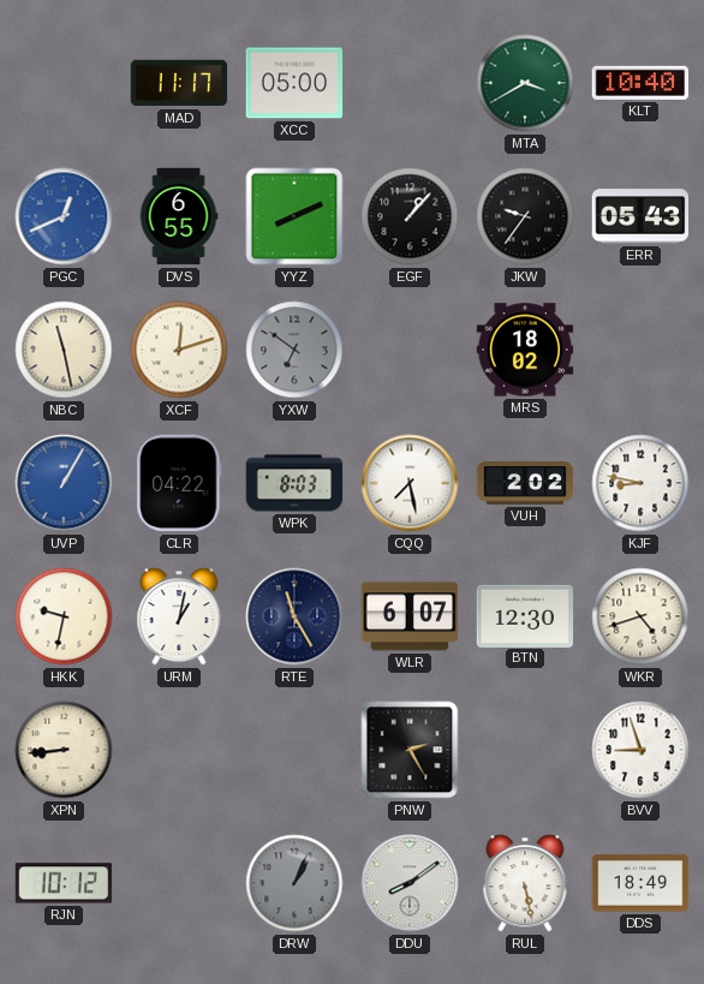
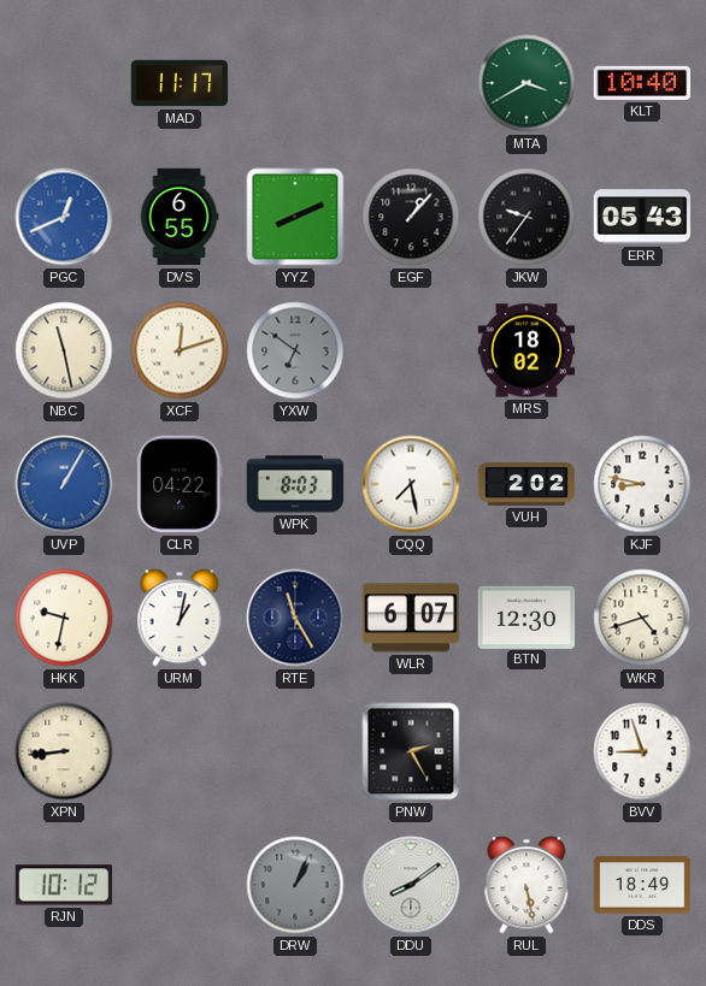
XCC: 05:00 -> none
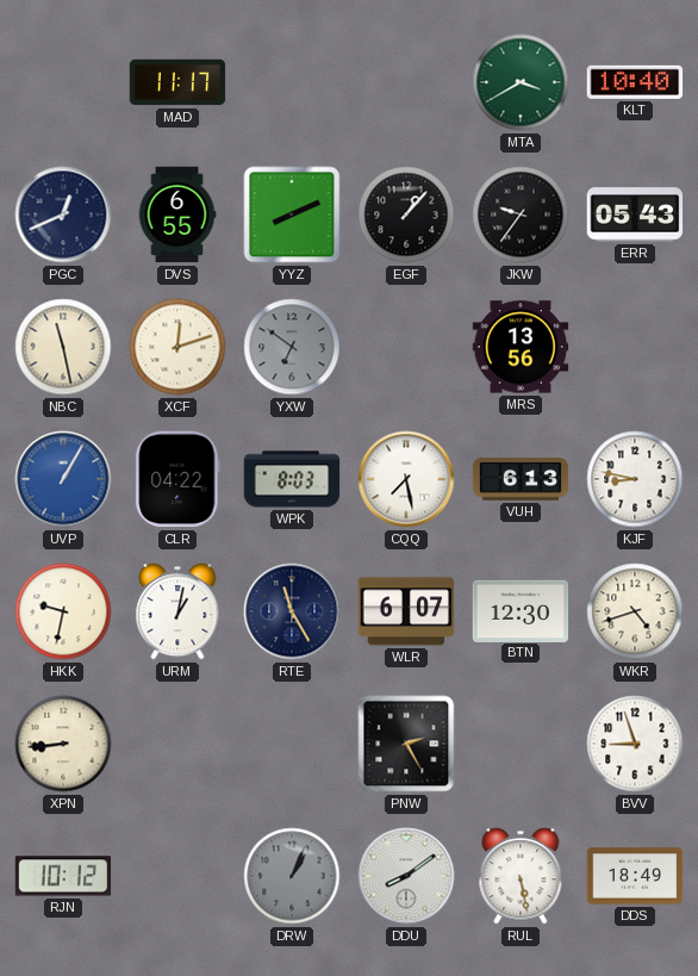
PGC dial: blue -> navy
MRS: 18:02 -> 13:56
VUH: 2:02 -> 6:13
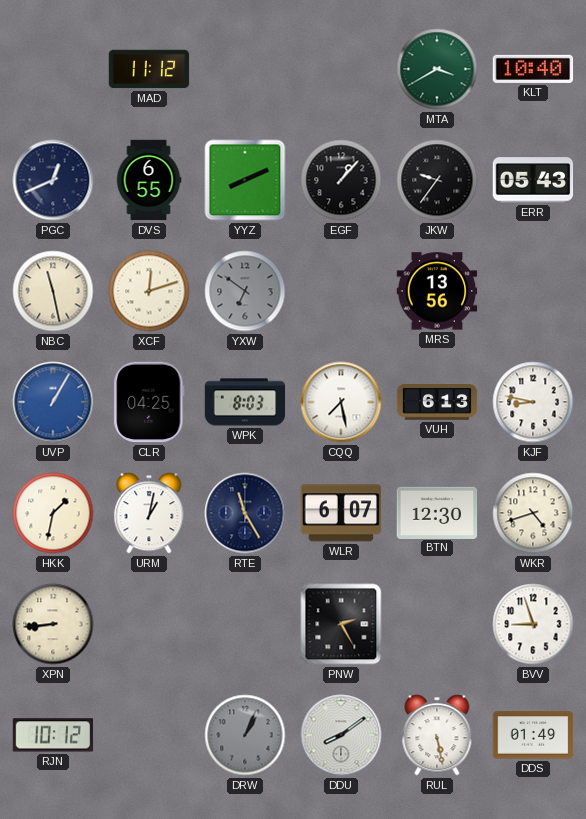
MAD: 11:17 -> 11:12
CLR: 04:22 -> 04:25
HKK: 9:32 -> 1:32
DDS: 18:49 -> 01:49
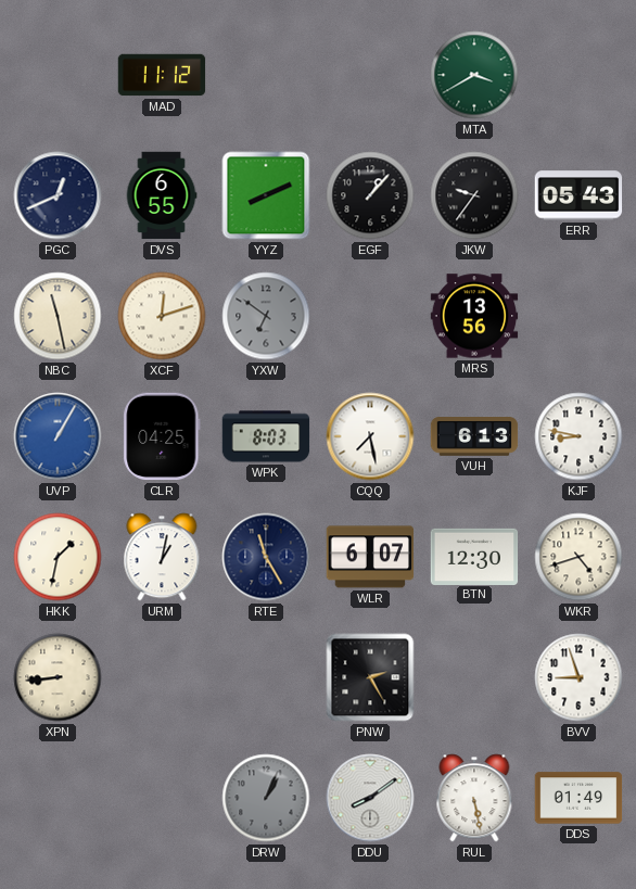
KLT: 10:40 -> none
RJN: 10:12 -> none
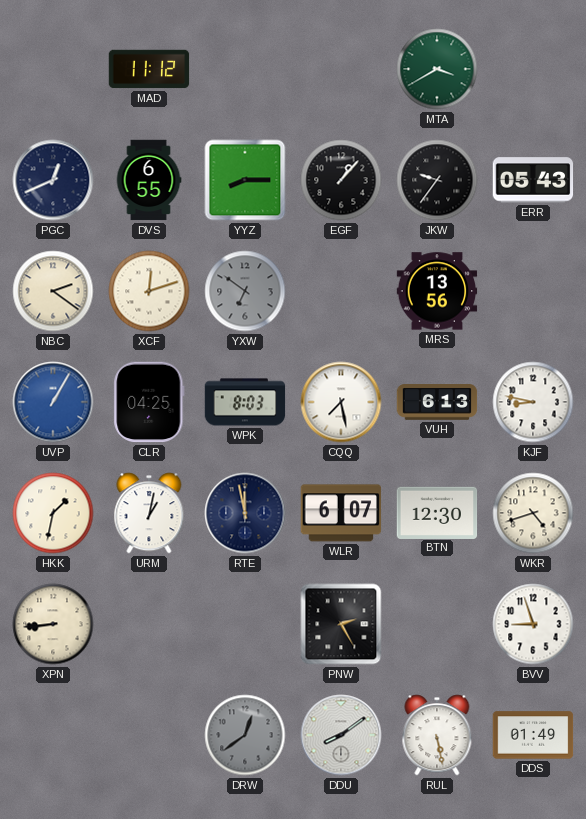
YYZ: 8:11 -> 8:15
NBC: 11:28 -> 2:21
RTE: 11:25 -> 11:58
DRW: 1:04 -> 12:39
